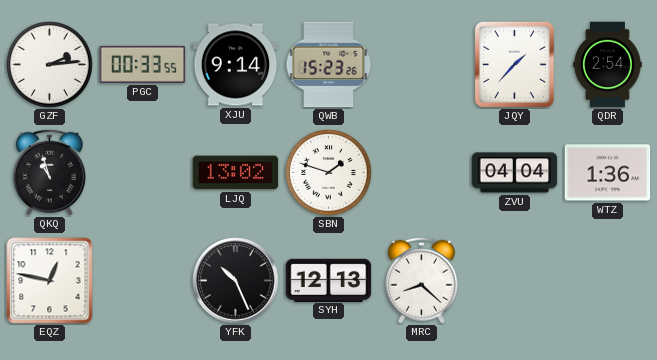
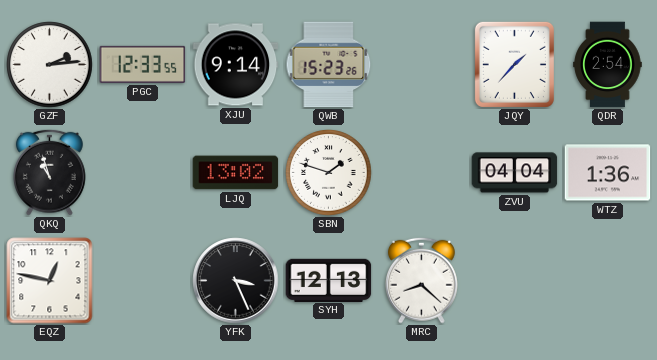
PGC: 00:33 -> 12:33
YFK: 10:26 -> 3:26
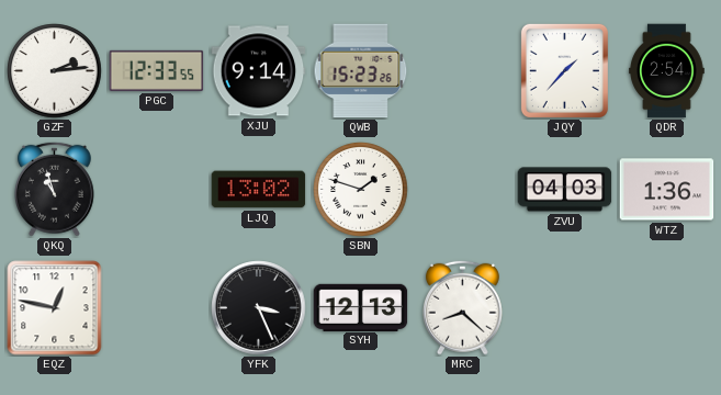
ZVU: 04:04 -> 04:03
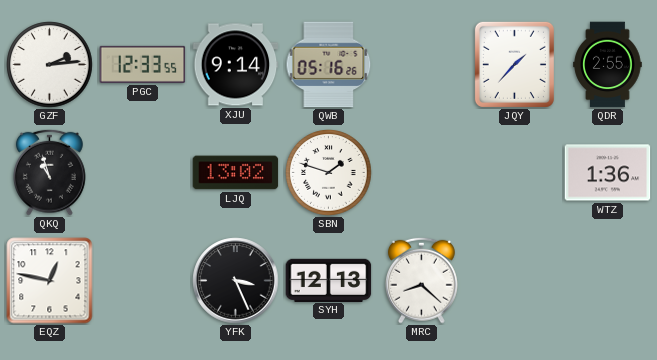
QWB: 15:23 -> 05:16
QDR: 2:54 -> 2:55
ZVU: 04:03 -> none
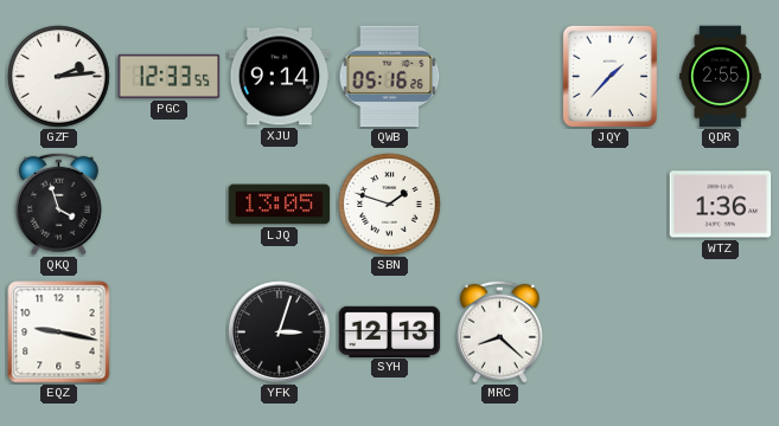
QKQ: 10:57 -> 3:57
LJQ: 13:02 -> 13:05
EQZ: 12:47 -> 9:17
YFK: 3:26 -> 3:03
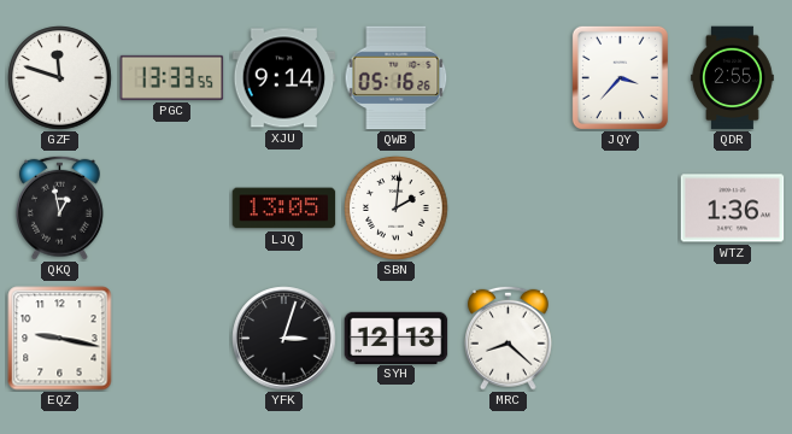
GZF: 2:14 -> 11:48
PGC: 12:33 -> 13:33
JQY: 1:37 -> 3:37
QKQ: 3:57 -> 12:58
SBN: 1:48 -> 2:01
